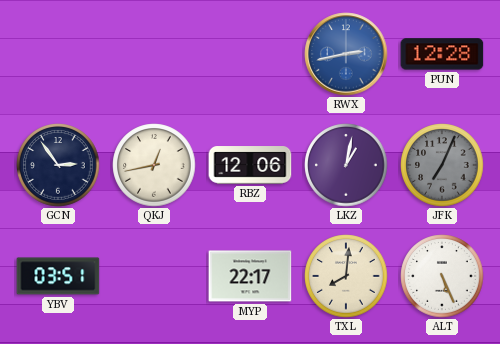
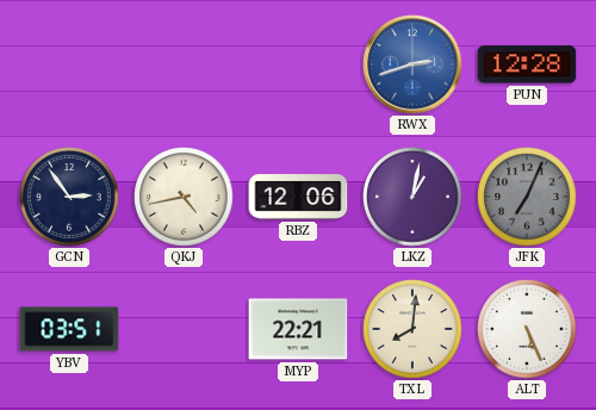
RWX: 2:43 -> 2:42
QKJ: 12:43 -> 4:43
MYP: 22:17 -> 22:21
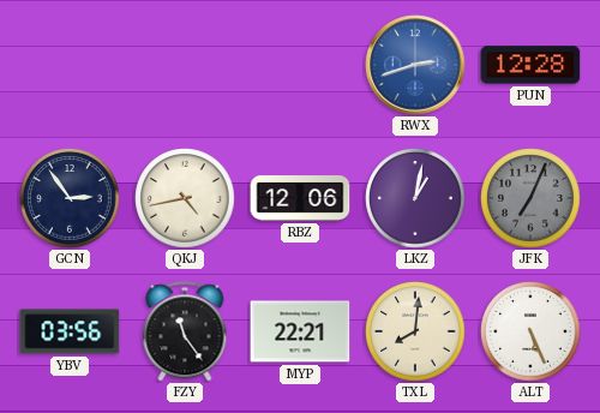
YBV: 03:51 -> 03:56
FZY: none -> 11:24
